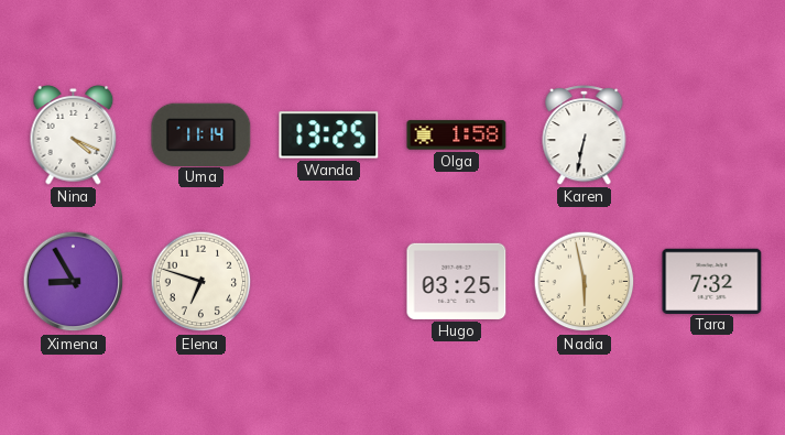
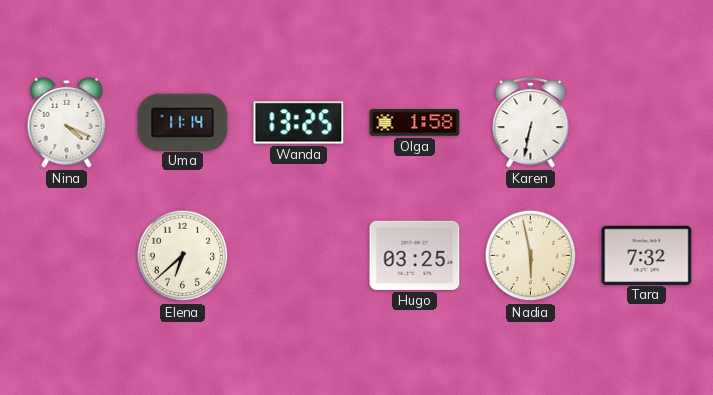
Ximena: 8:55 -> none
Elena: 6:48 -> 6:38
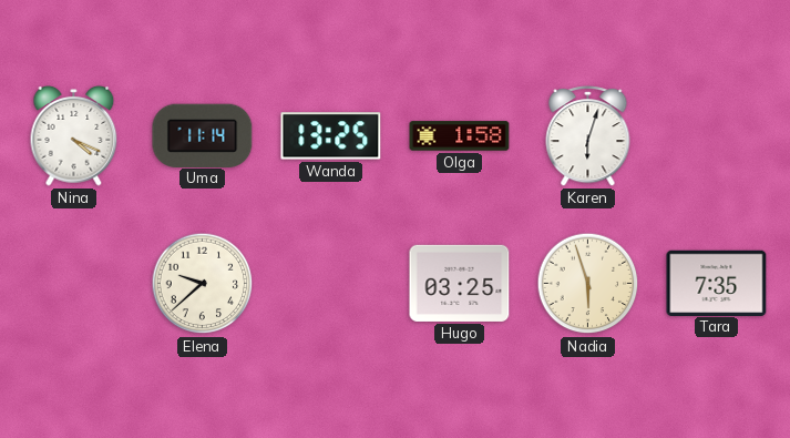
Karen: 6:32 -> 6:03
Elena: 6:38 -> 9:38
Nadia: 5:58 -> 5:57
Tara: 7:32 -> 7:35
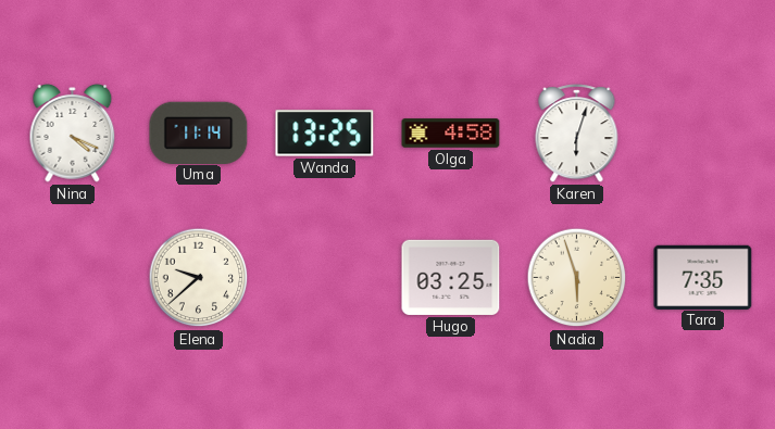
Olga: 1:58 -> 4:58
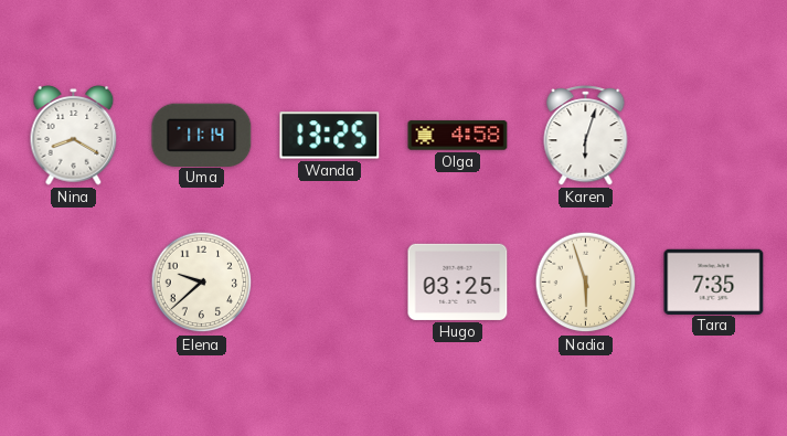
Nina: 4:19 -> 8:20
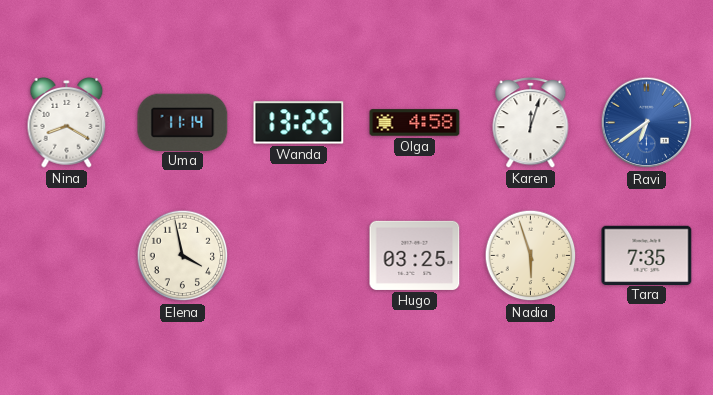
Karen: 6:03 -> 12:03
Ravi: none -> 6:39
Elena: 9:38 -> 3:58
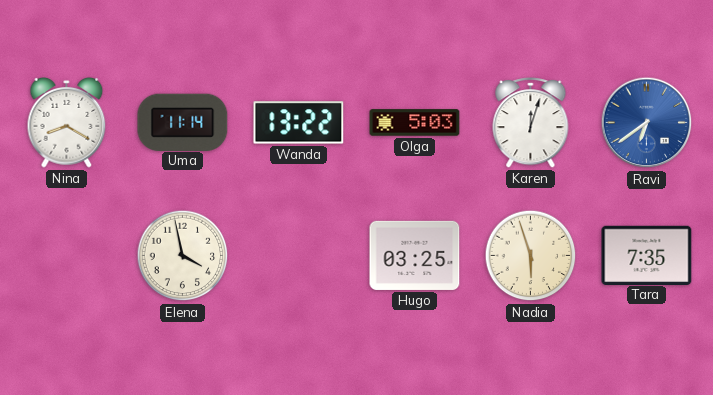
Wanda: 13:25 -> 13:22
Olga: 4:58 -> 5:03
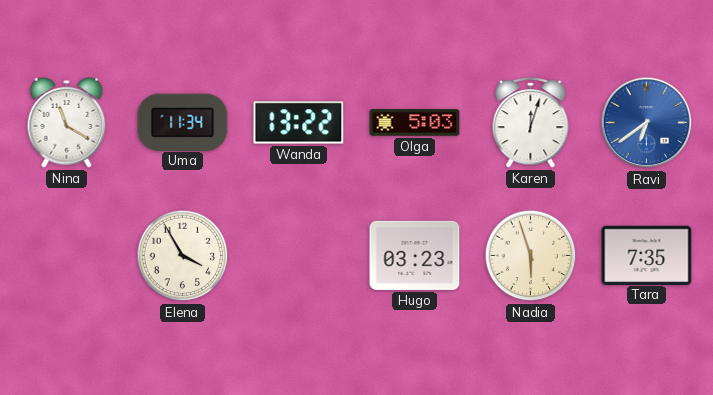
Nina: 8:20 -> 11:20
Uma: 11:14 -> 11:34
Elena: 3:58 -> 3:55
Hugo: 03:25 -> 03:23
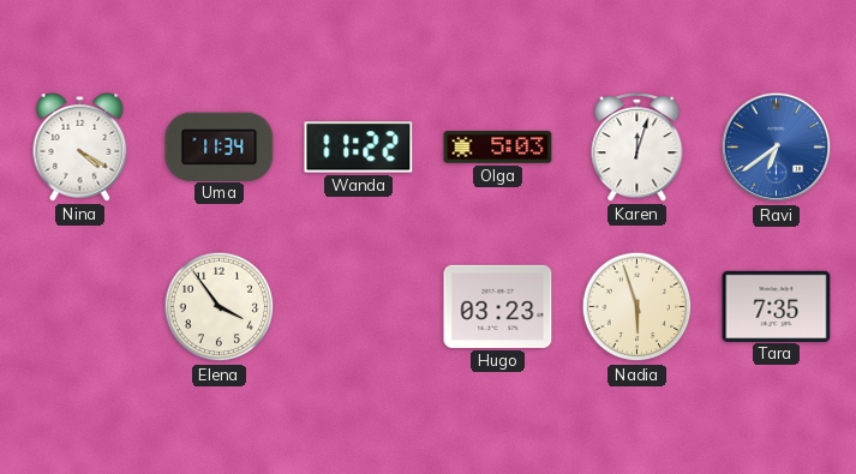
Nina: 11:20 -> 4:20
Wanda: 13:22 -> 11:22
Elena: 3:55 -> 3:54
